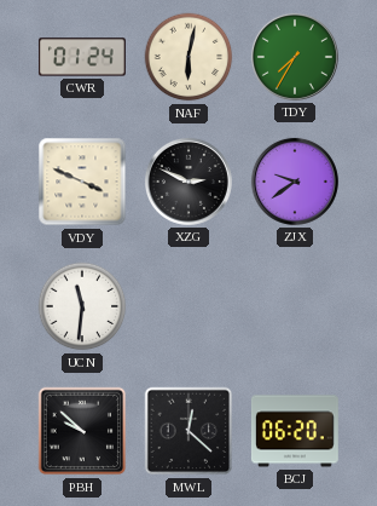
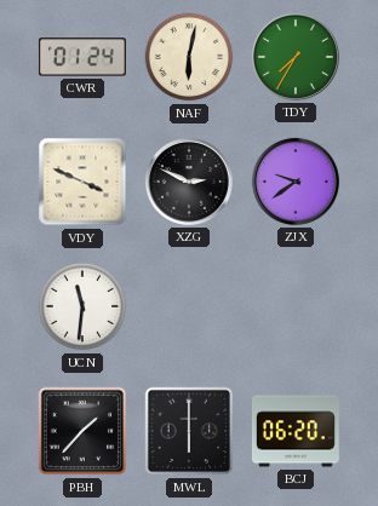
PBH: 9:52 -> 1:37
MWL: 12:22 -> 6:00
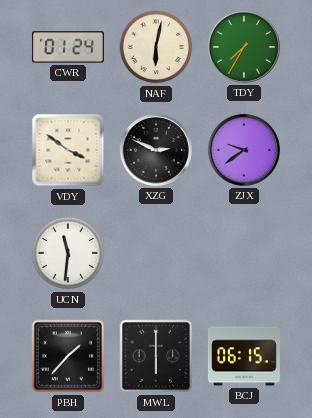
VDY: 3:49 -> 3:51
BCJ: 06:20 -> 06:15
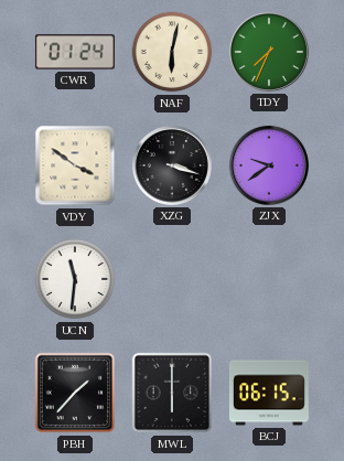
TDY: 7:35 -> 7:34
XZG: 2:49 -> 3:18
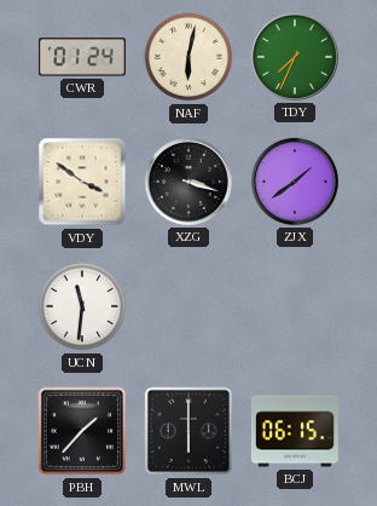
ZJX: 9:39 -> 1:39
